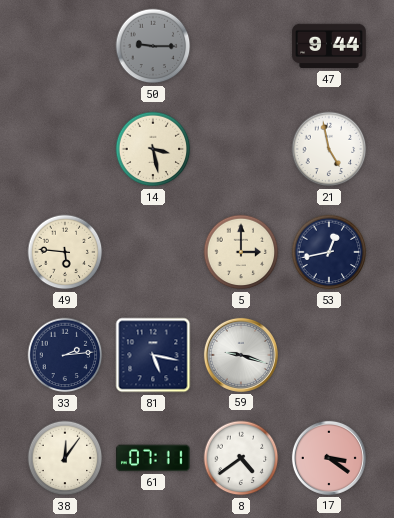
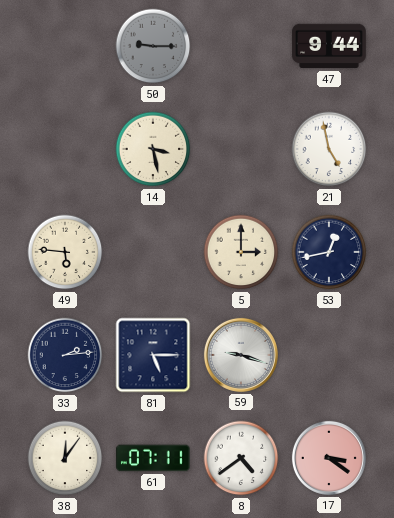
81: 5:17 -> 5:15
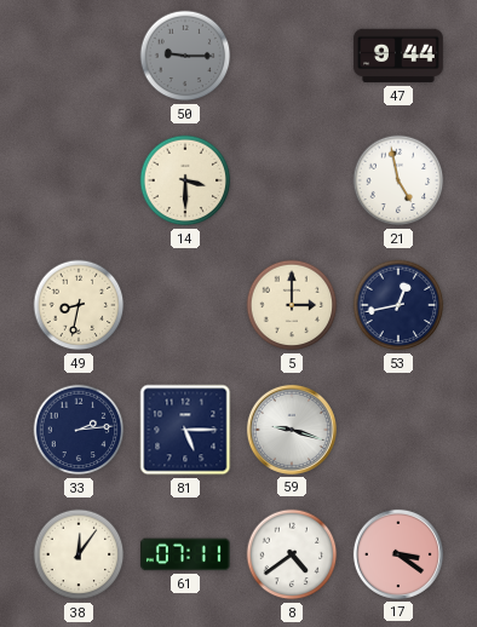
14: 3:28 -> 3:30
49: 5:46 -> 8:32
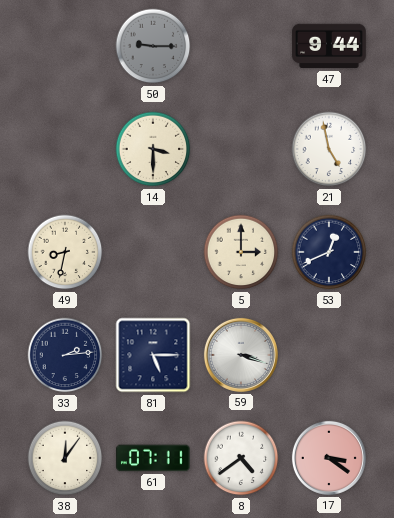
53: 12:43 -> 12:41
59: 9:18 -> 3:18
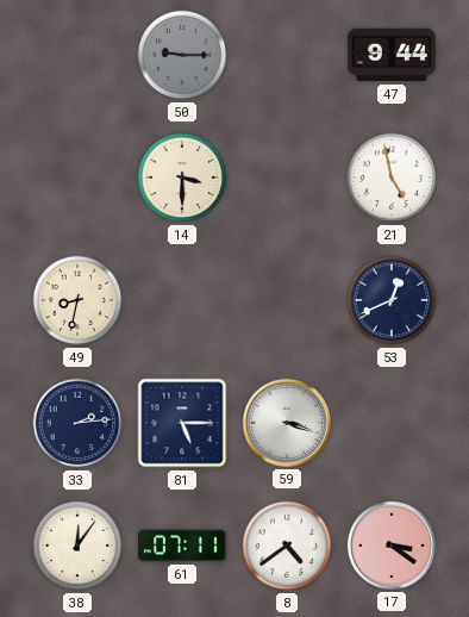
5: 3:00 -> none
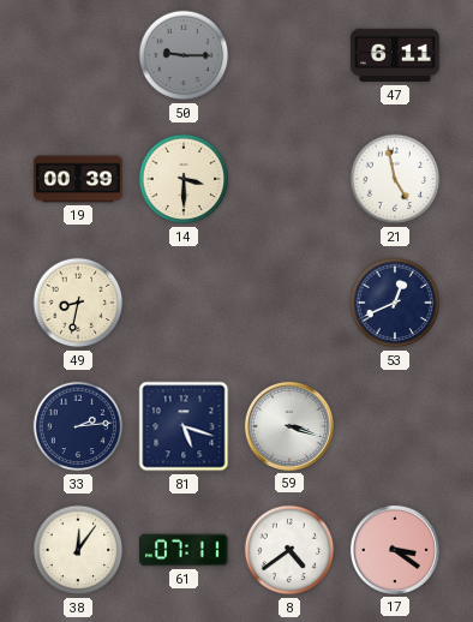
47: 9:44 -> 6:11
19: none -> 00:39
81: 5:15 -> 5:18
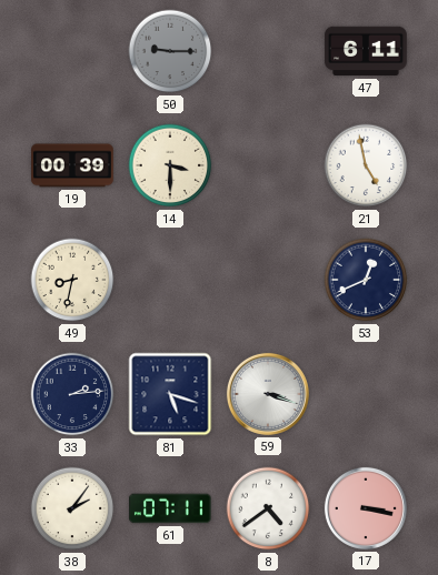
38: 12:06 -> 2:06
17: 3:21 -> 3:17
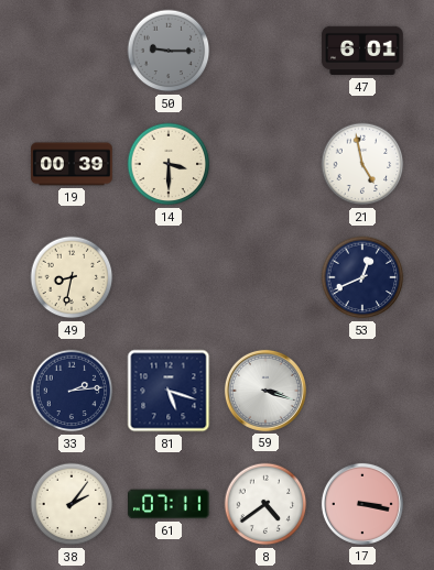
47: 6:11 -> 6:01
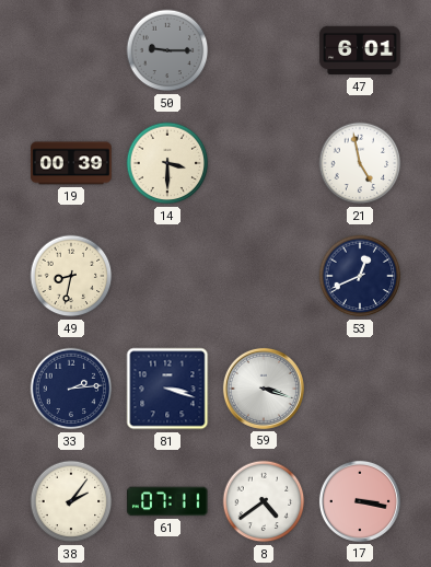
81: 5:18 -> 3:18
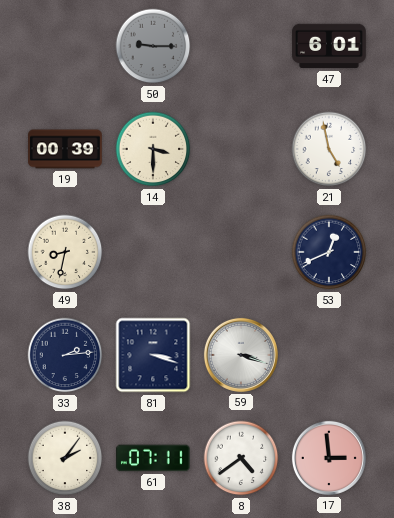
17: 3:17 -> 2:59
